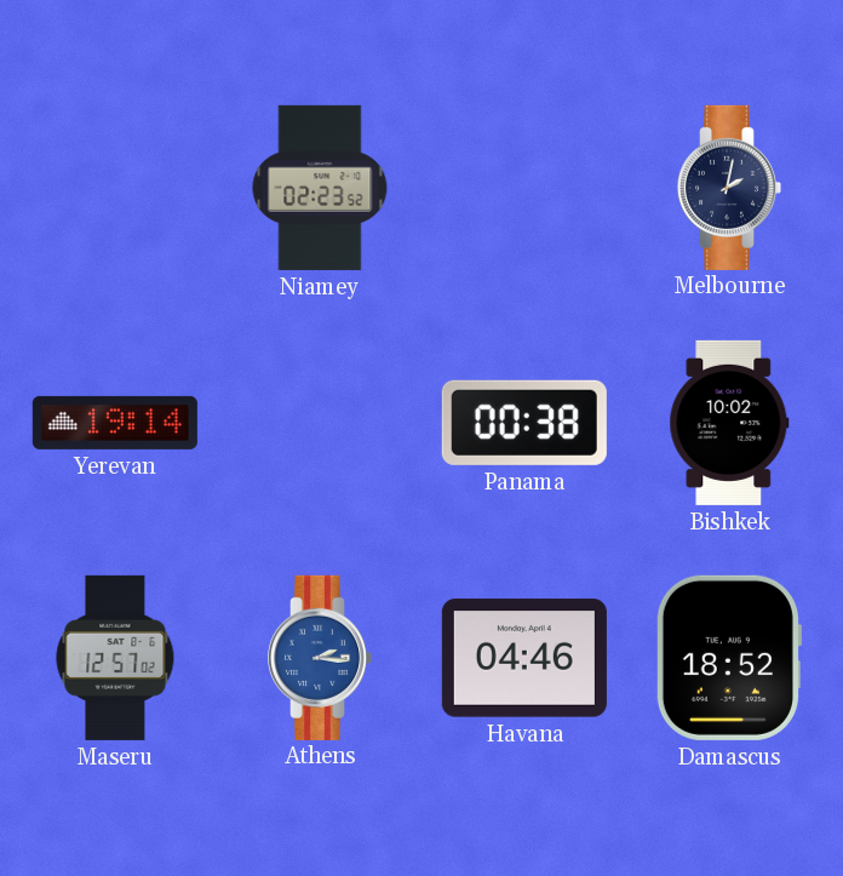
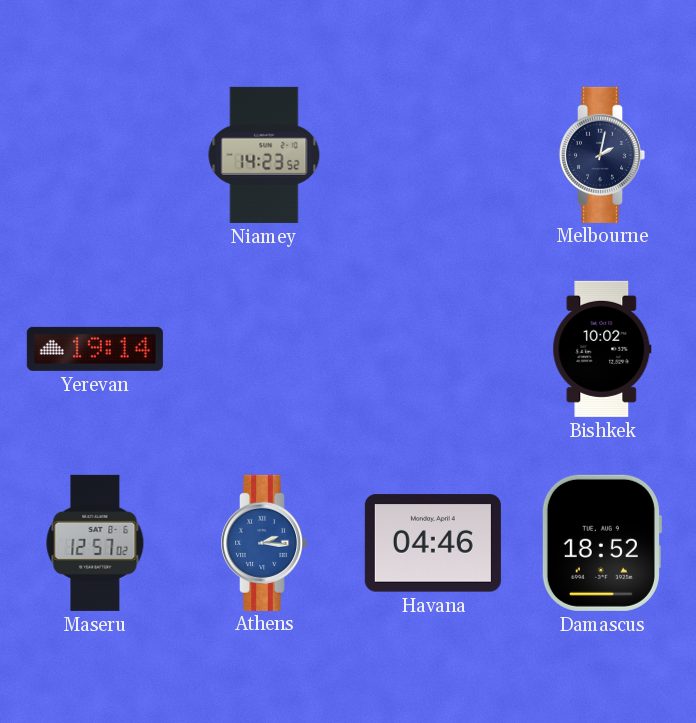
Niamey: 02:23 -> 14:23
Panama: 00:38 -> none
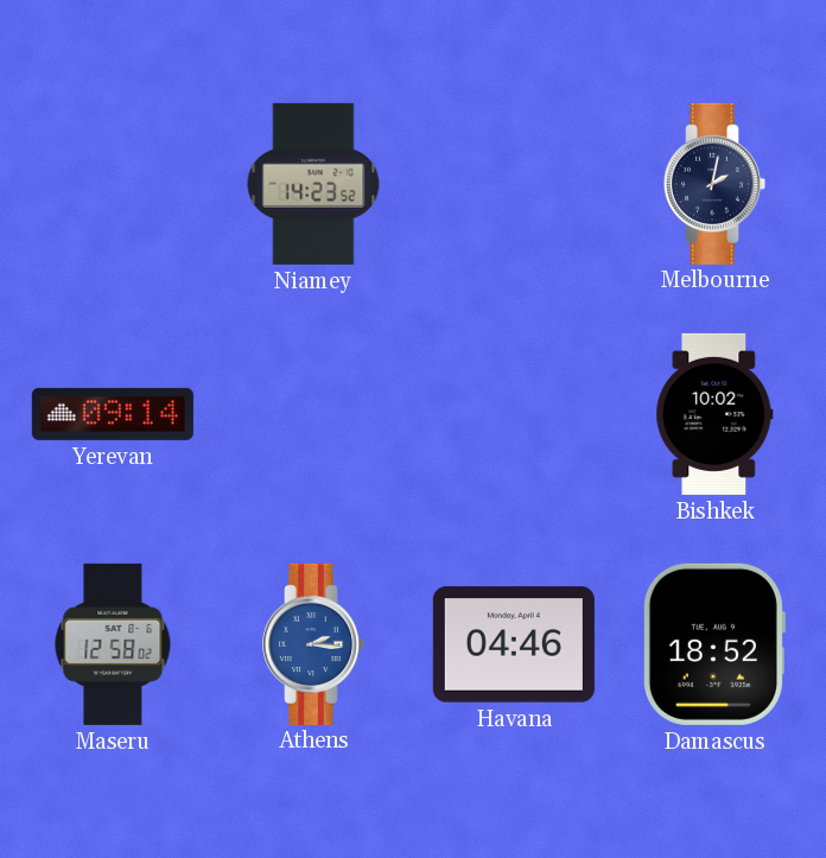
Yerevan: 19:14 -> 09:14
Maseru: 12:57 -> 12:58
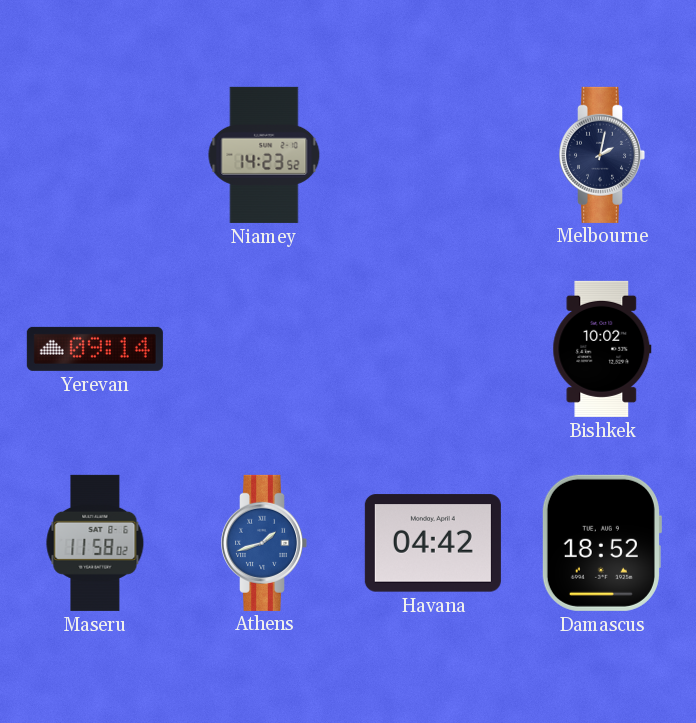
Maseru: 12:58 -> 11:58
Athens: 2:16 -> 1:42
Havana: 04:46 -> 04:42
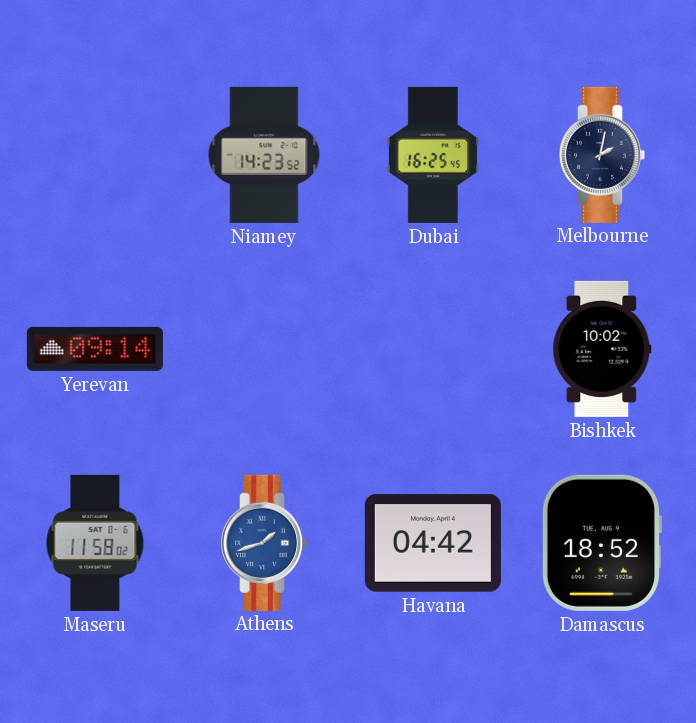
Dubai: none -> 16:25
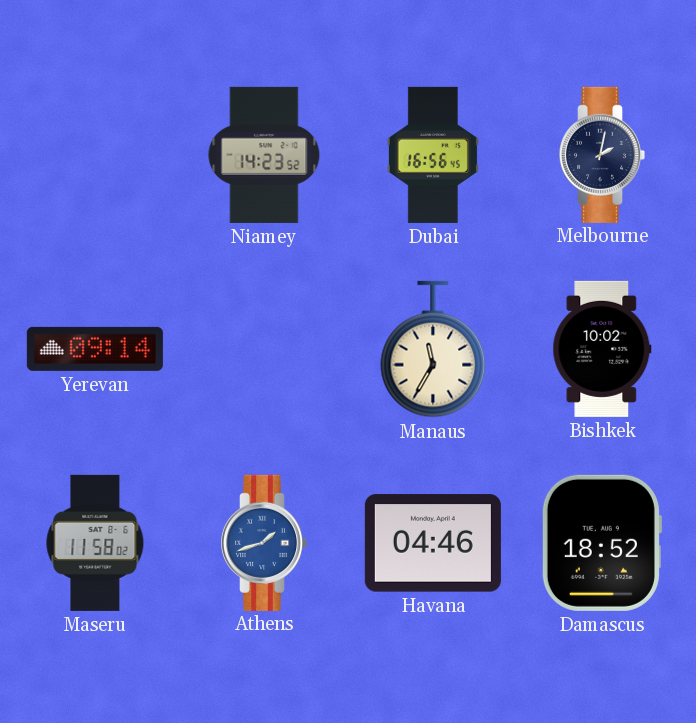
Dubai: 16:25 -> 16:56
Manaus: none -> 11:35
Havana: 04:42 -> 04:46
